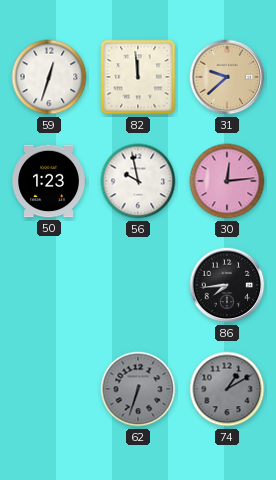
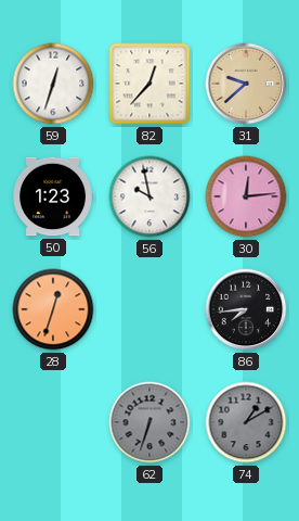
82: 11:59 -> 12:37
28: none -> 12:33
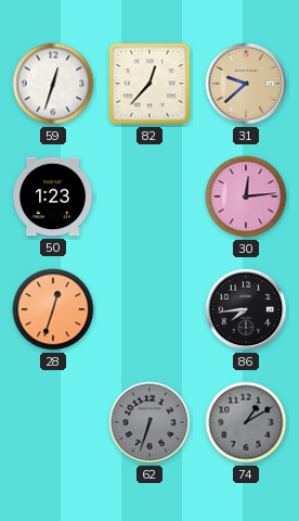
56: 9:58 -> none
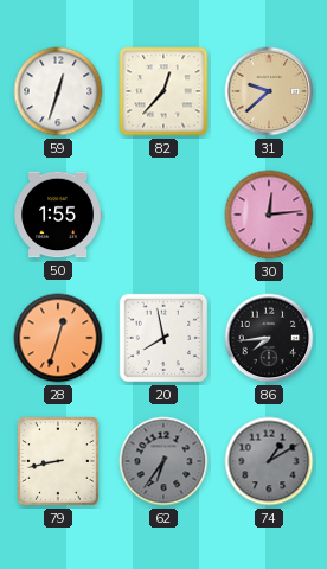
50: 1:23 -> 1:55
20: none -> 7:58
79: none -> 8:43
62: 6:33 -> 6:36
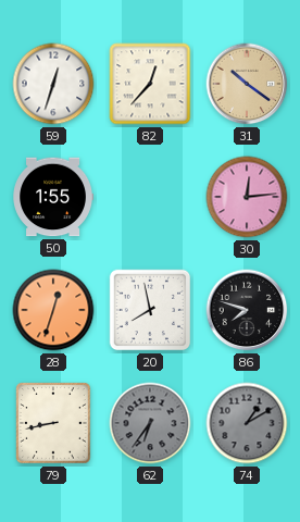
31: 9:38 -> 10:21
86: 7:44 -> 7:48
